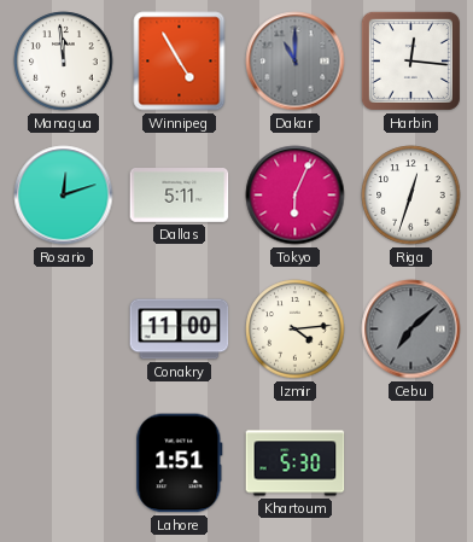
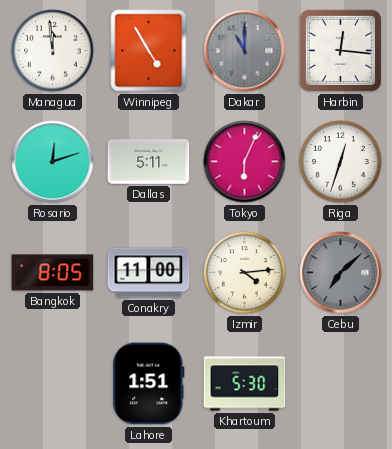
Bangkok: none -> 8:05
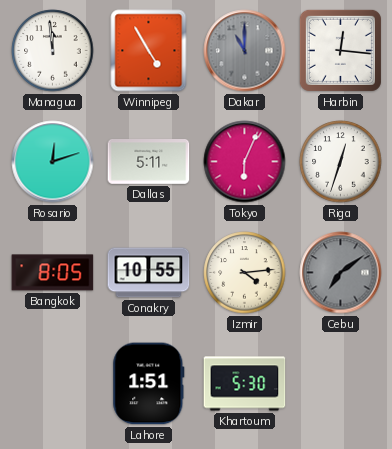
Conakry: 11:00 -> 10:55
Cebu: 7:08 -> 7:09
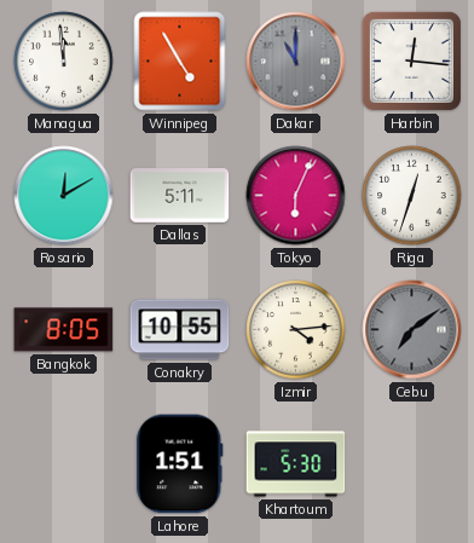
Rosario: 12:12 -> 12:10
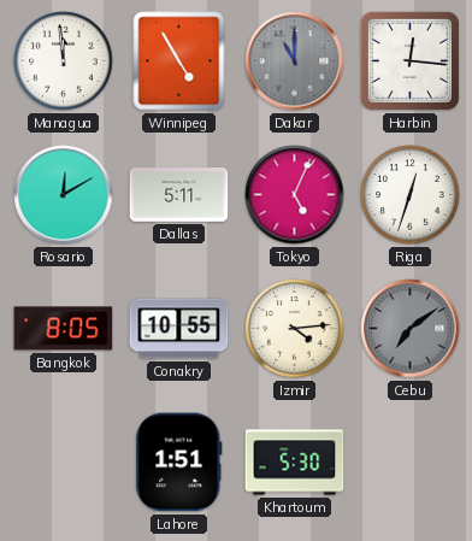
Tokyo: 6:04 -> 5:04
